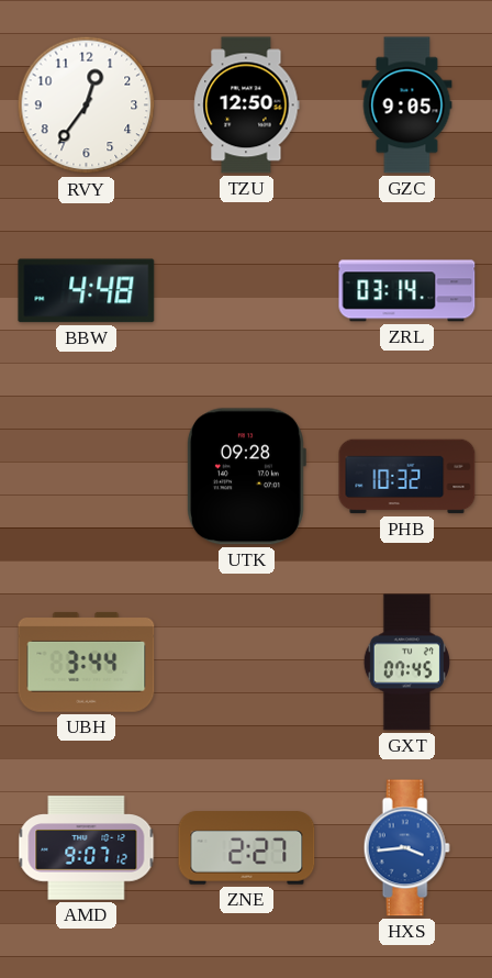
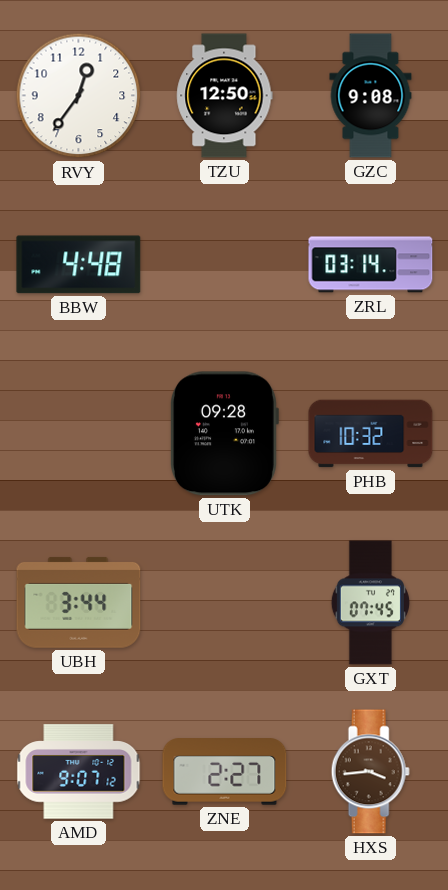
GZC: 9:05 -> 9:08
HXS dial: blue -> brown
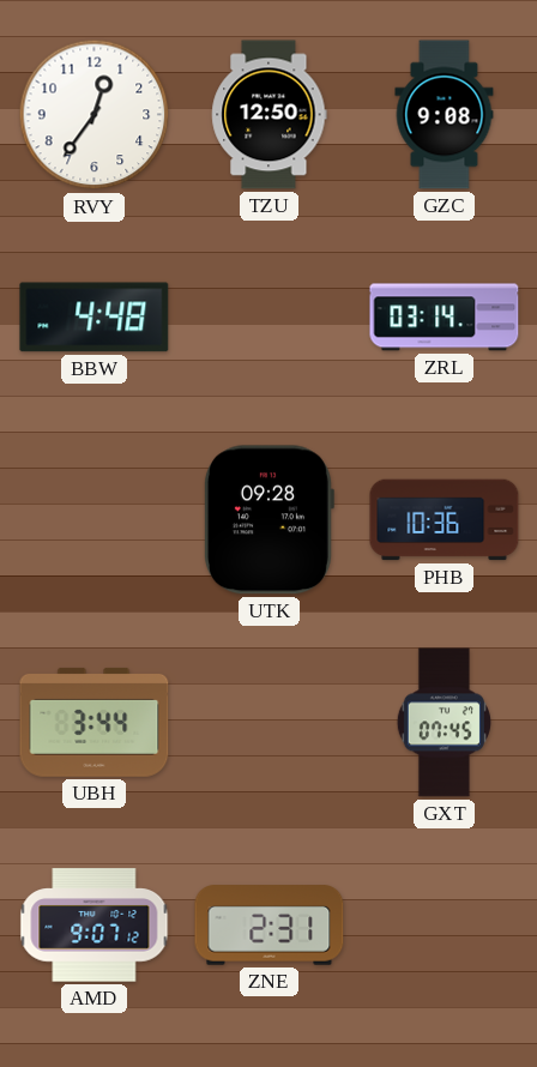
PHB: 10:32 -> 10:36
ZNE: 2:27 -> 2:31
HXS: 3:44 -> none
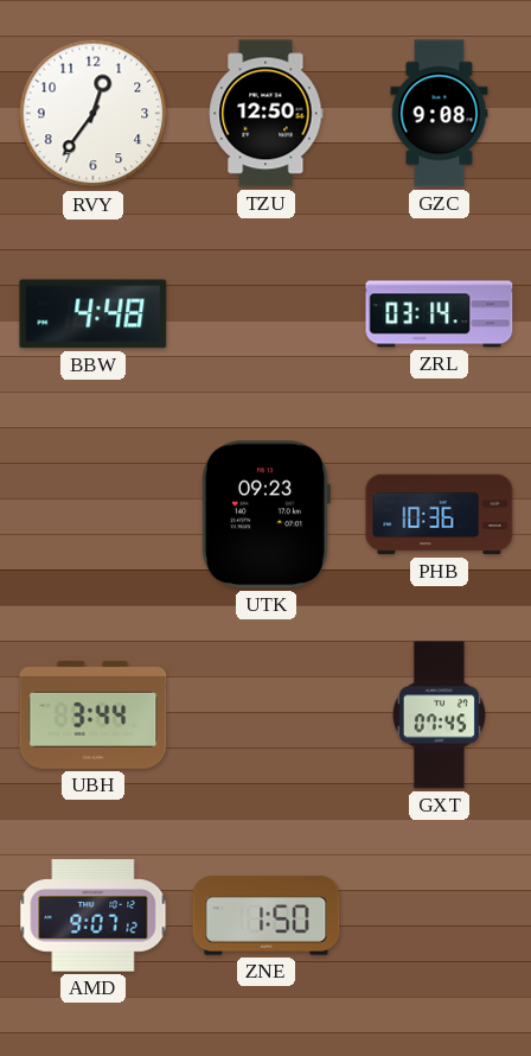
UTK: 09:28 -> 09:23
ZNE: 2:31 -> 1:50
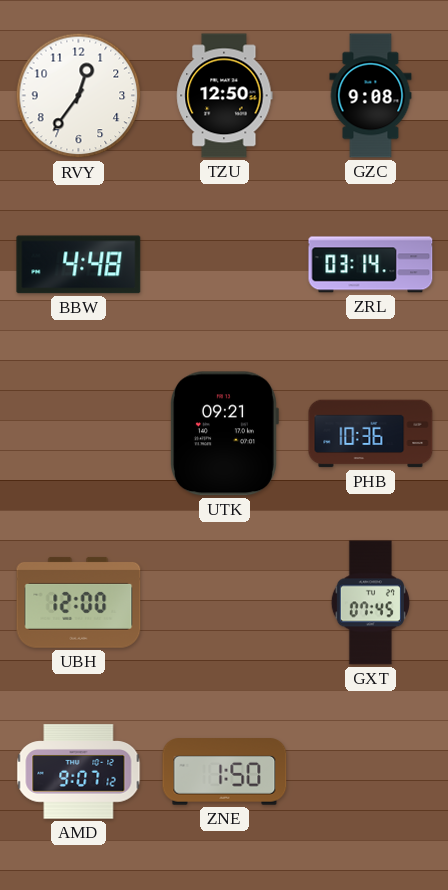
UTK: 09:23 -> 09:21
UBH: 3:44 -> 12:00
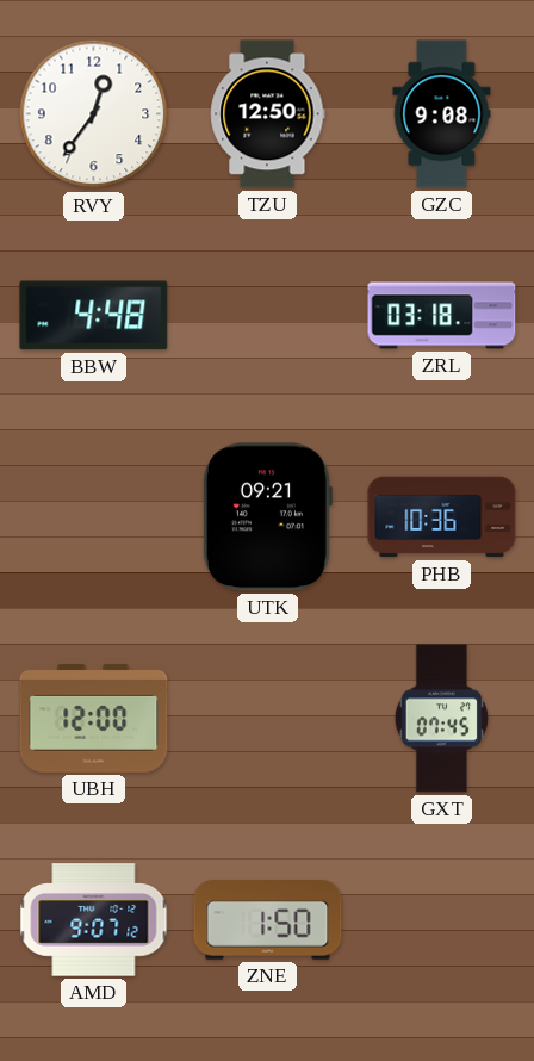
ZRL: 03:14 -> 03:18
